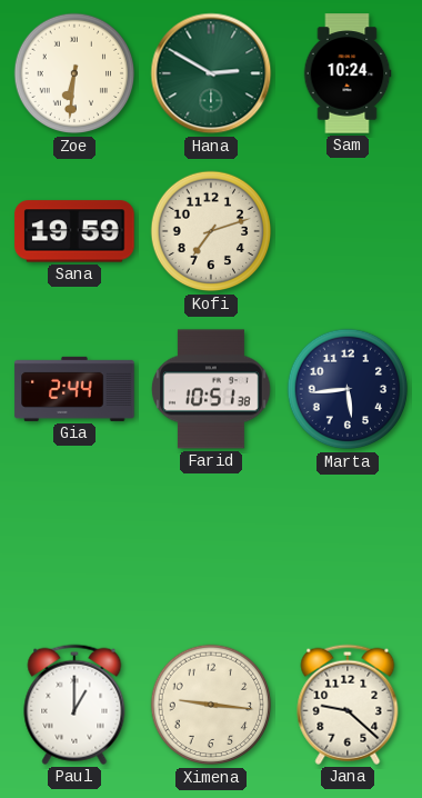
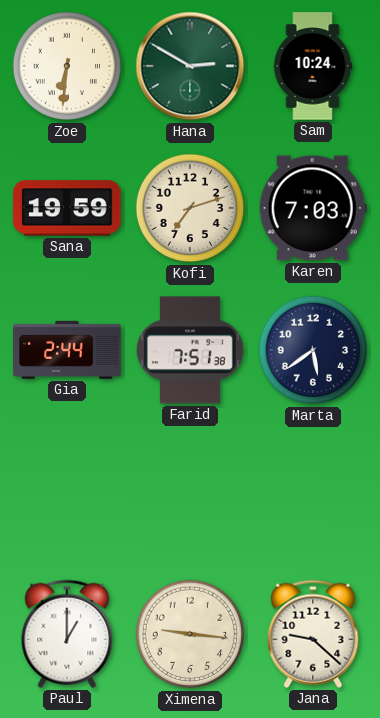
Karen: none -> 7:03
Farid: 10:51 -> 7:51
Marta: 5:44 -> 5:39
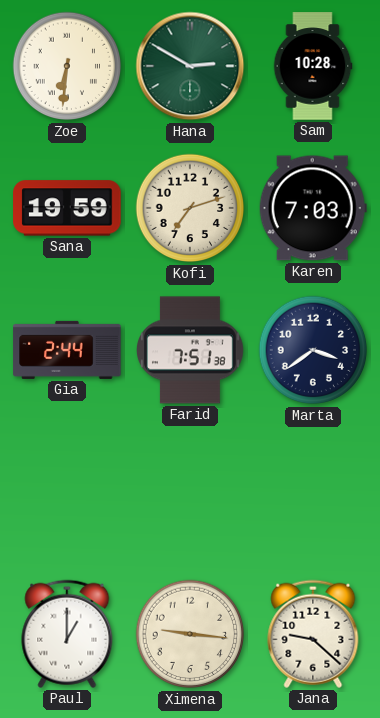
Sam: 10:24 -> 10:28
Marta: 5:39 -> 3:39
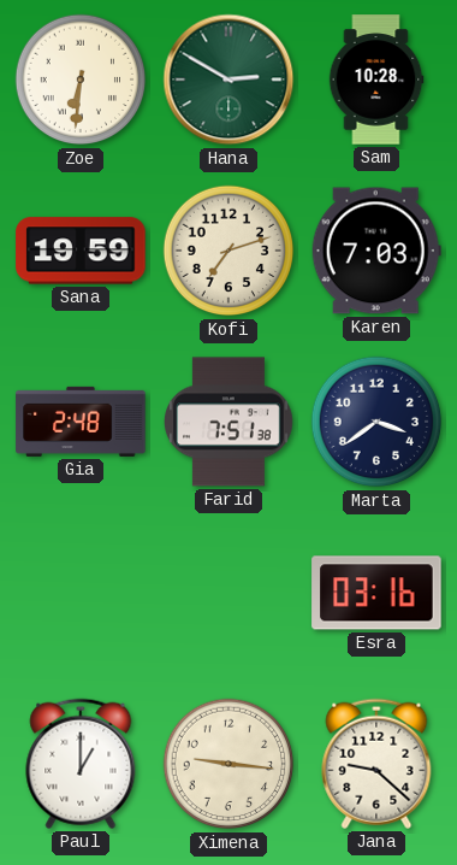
Gia: 2:44 -> 2:48
Esra: none -> 03:16
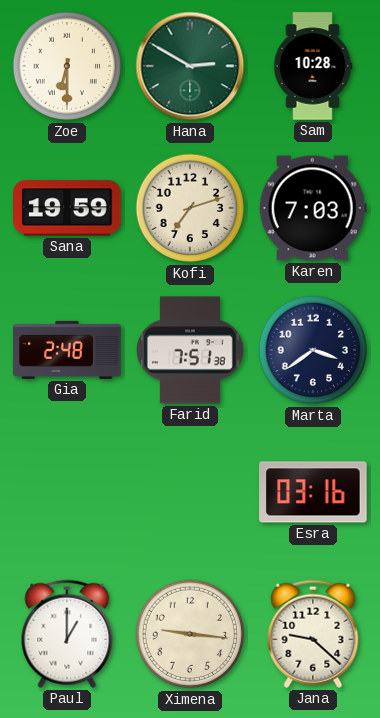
Zoe: 6:31 -> 6:30
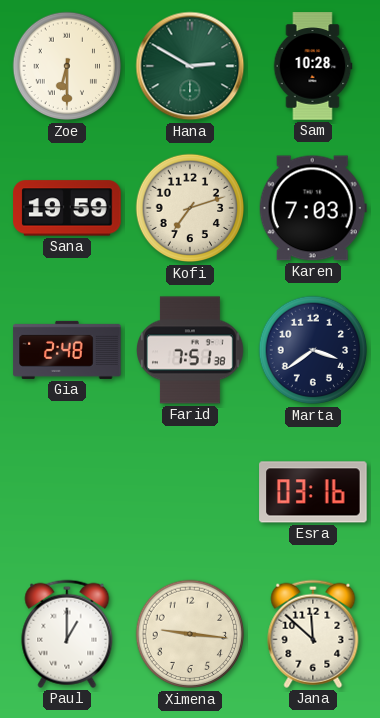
Jana: 9:22 -> 11:52
